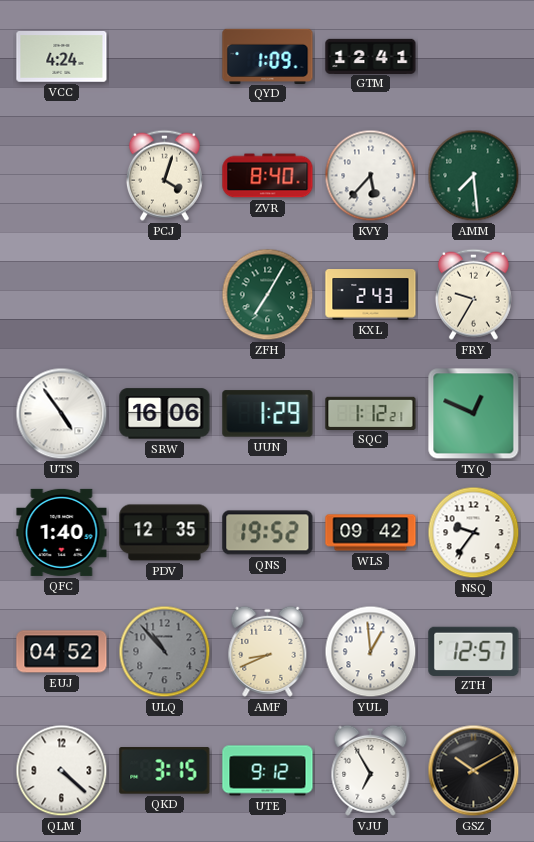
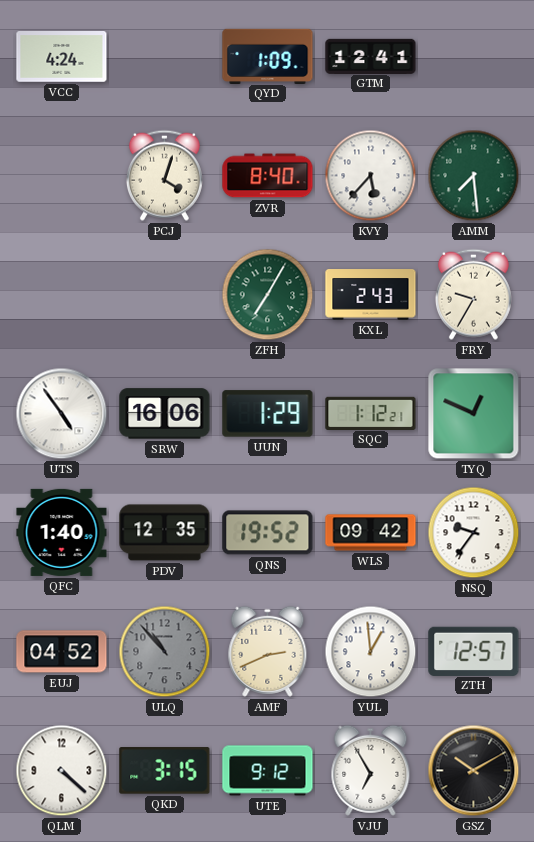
AMF: 8:41 -> 2:41
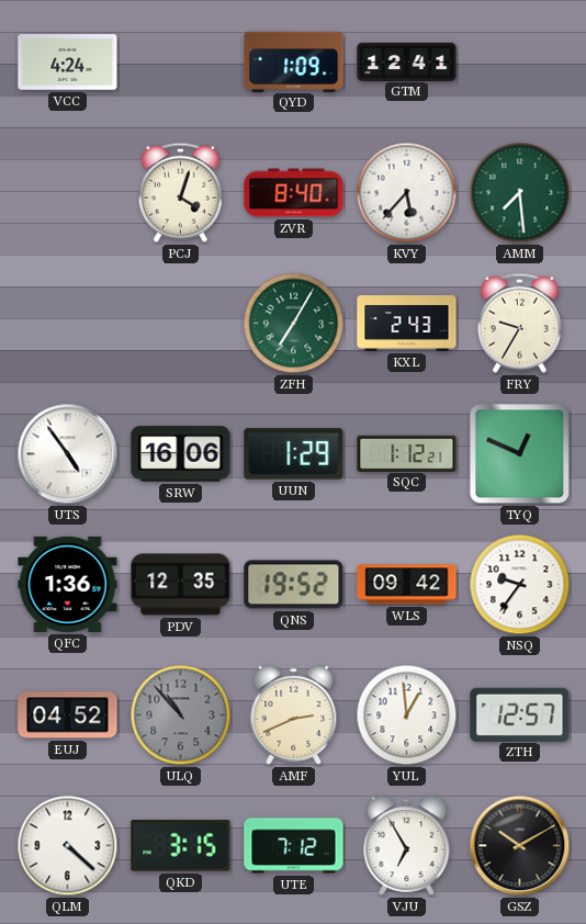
QFC: 1:40 -> 1:36
UTE: 9:12 -> 7:12
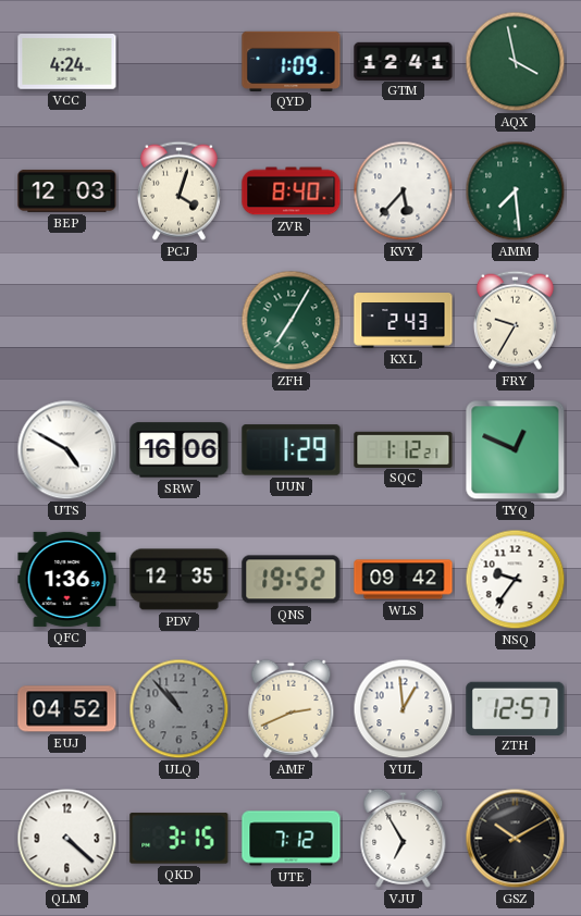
AQX: none -> 3:58
BEP: none -> 12:03
UTS: 4:54 -> 4:50
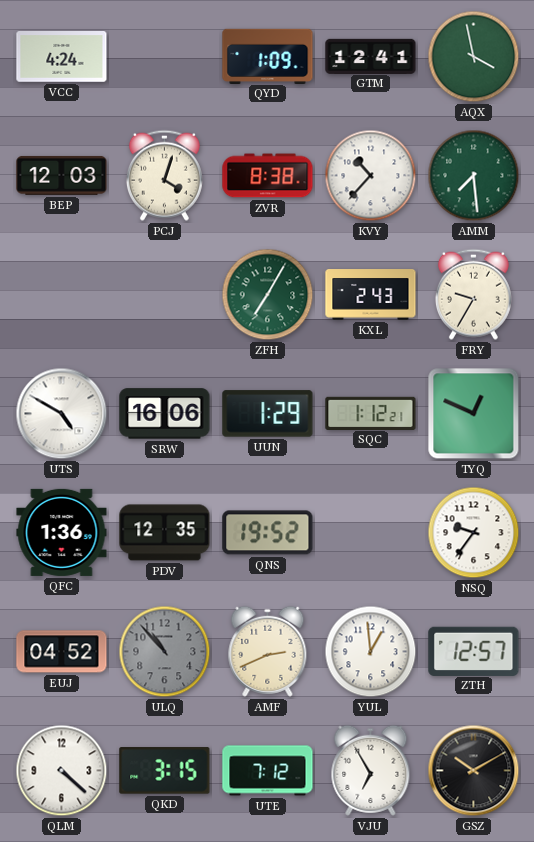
ZVR: 8:40 -> 8:38
KVY: 5:37 -> 10:37
WLS: 09:42 -> none
